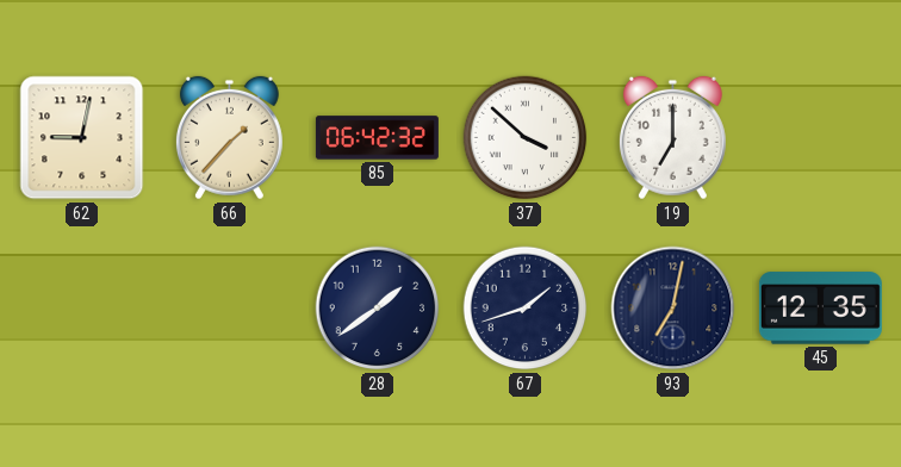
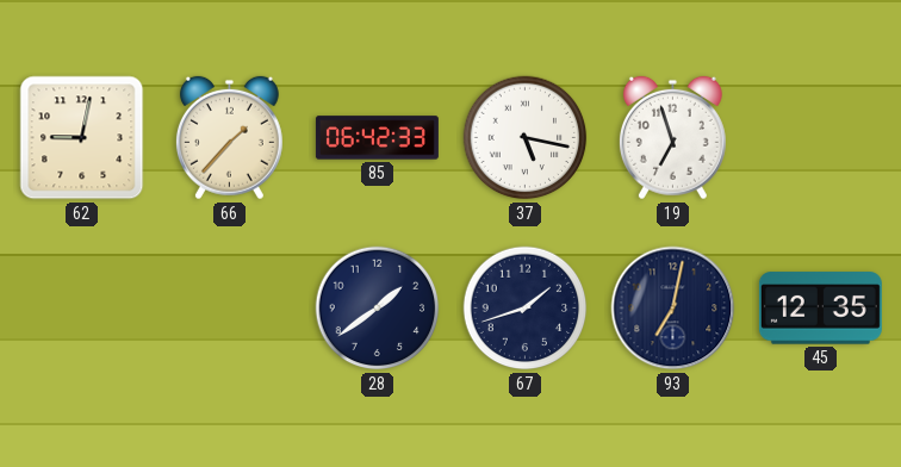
85: 06:42:32 -> 06:42:33
37: 3:52 -> 5:17
19: 7:00 -> 6:57
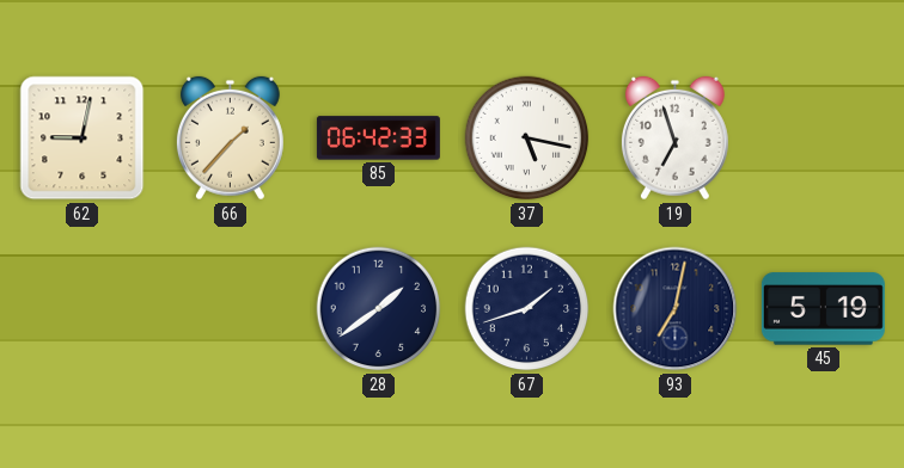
45: 12:35 -> 5:19
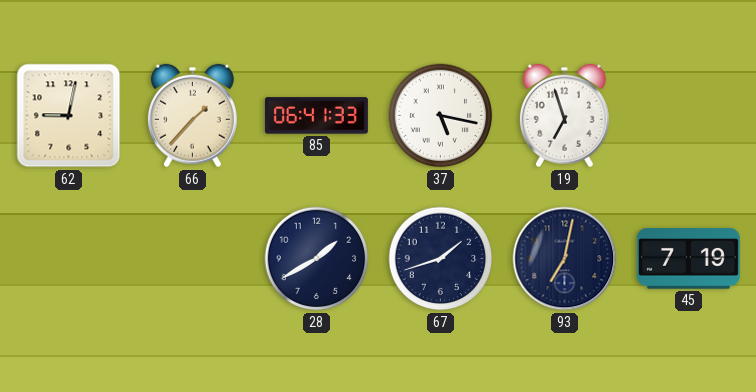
85: 06:42 -> 06:41
28: 1:39 -> 1:40
45: 5:19 -> 7:19
